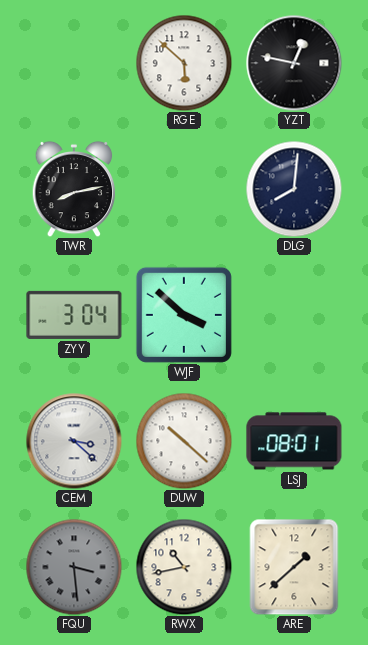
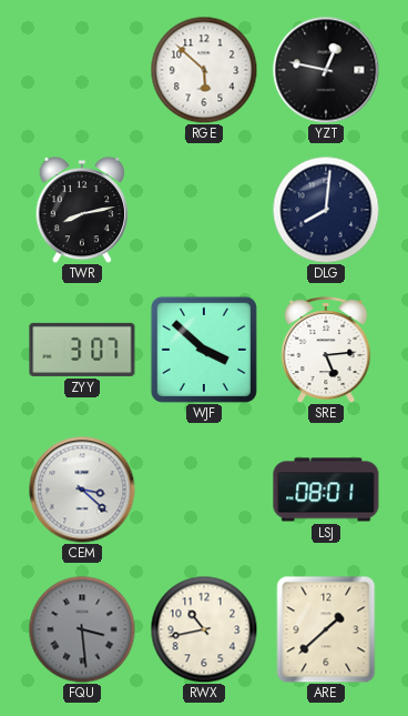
ZYY: 3:04 -> 3:07
SRE: none -> 5:14
DUW: 10:22 -> none
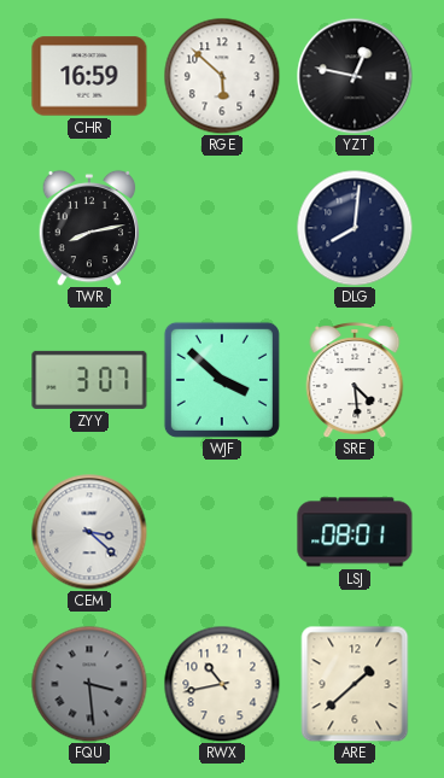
CHR: none -> 16:59
SRE: 5:14 -> 4:29
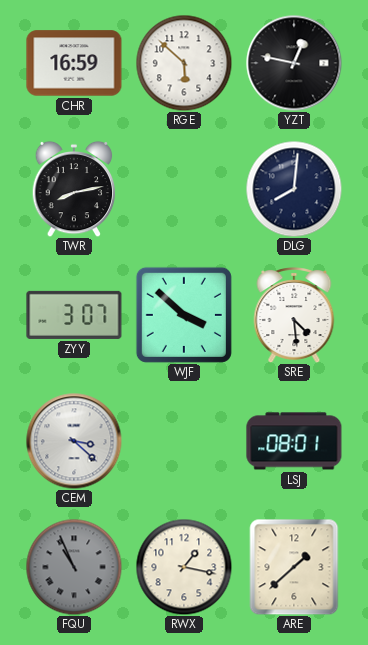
FQU: 3:29 -> 10:56
RWX: 10:43 -> 1:17
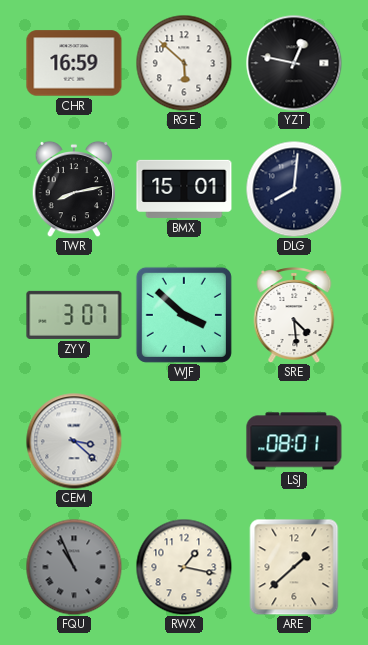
BMX: none -> 15:01
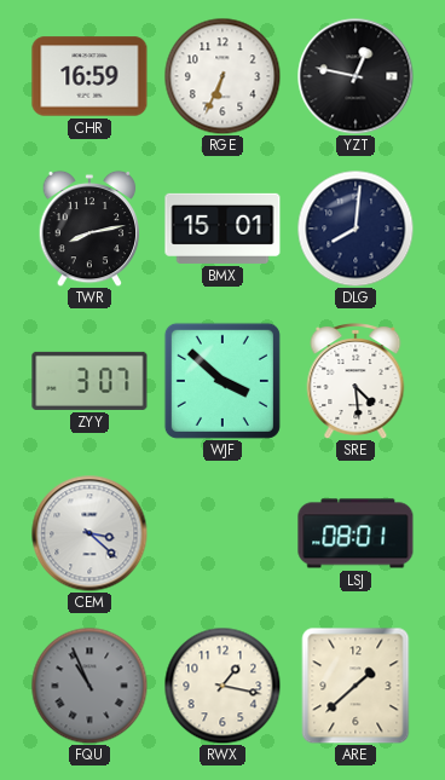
RGE: 5:52 -> 6:34
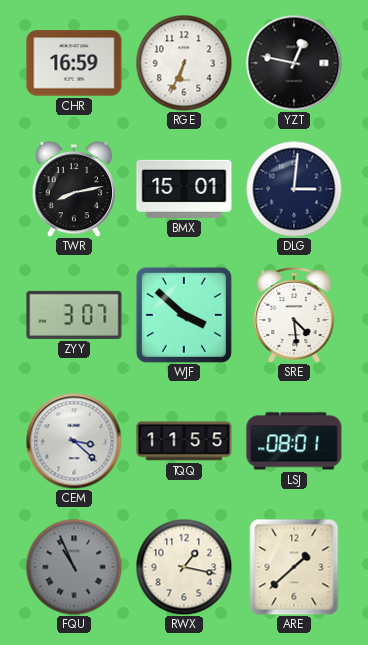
DLG: 8:01 -> 3:01
TQQ: none -> 11:55
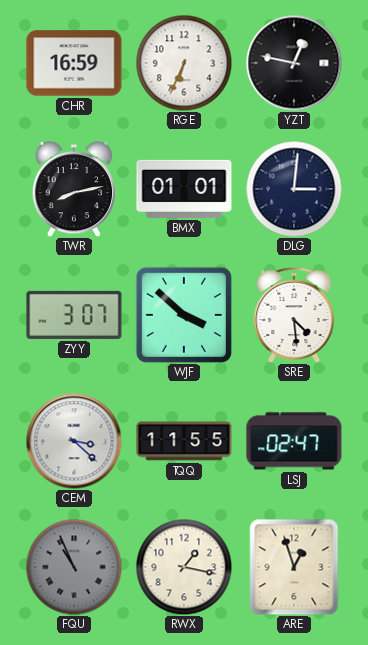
BMX: 15:01 -> 01:01
LSJ: 08:01 -> 02:47
ARE: 1:38 -> 12:57
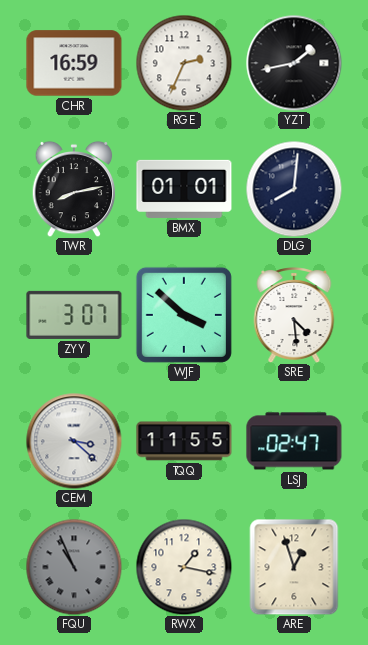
RGE: 6:34 -> 2:34
YZT: 12:47 -> 1:43
DLG: 3:01 -> 8:01
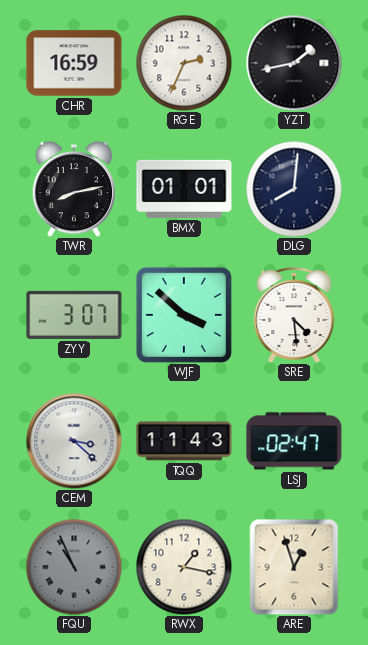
TQQ: 11:55 -> 11:43
